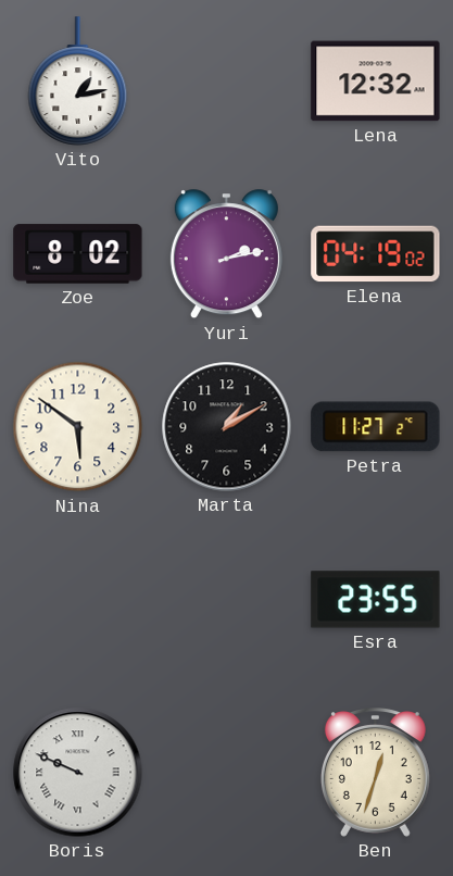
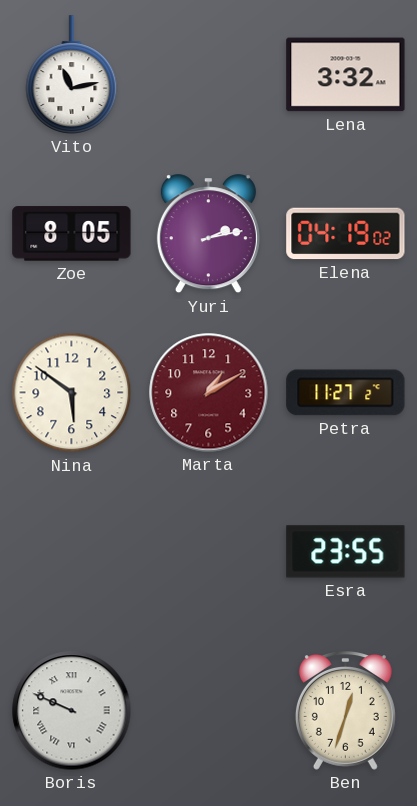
Vito: 1:13 -> 11:13
Lena: 12:32 -> 3:32
Zoe: 8:02 -> 8:05
Marta dial: black -> burgundy
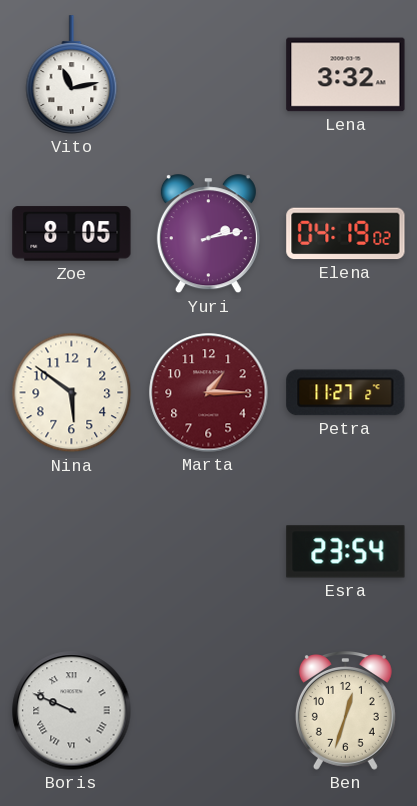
Marta: 1:10 -> 1:15
Esra: 23:55 -> 23:54
